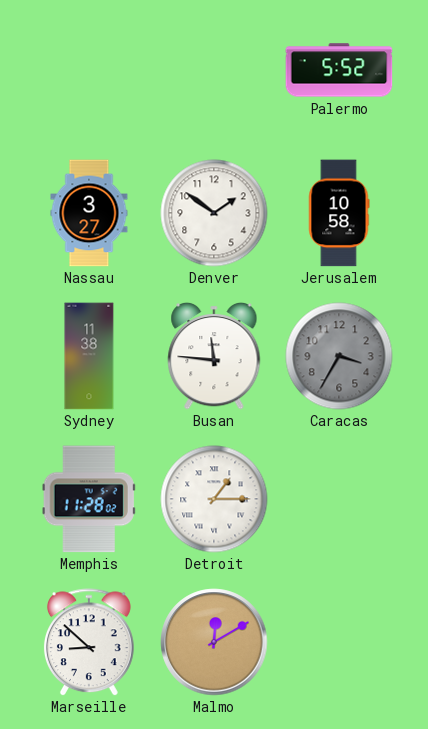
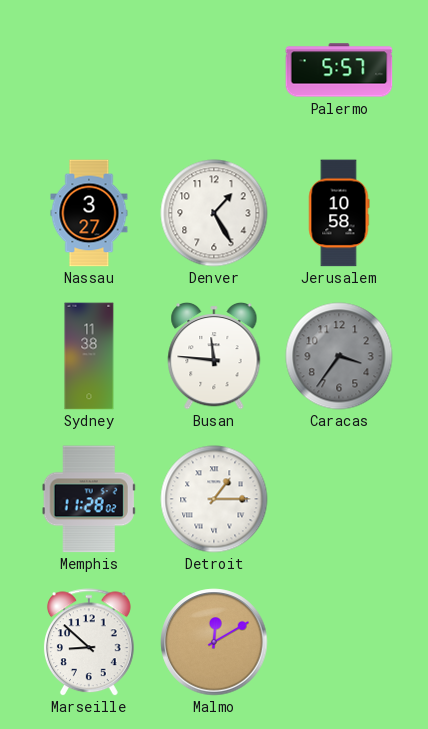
Palermo: 5:52 -> 5:57
Denver: 1:51 -> 1:25
Caracas: 3:35 -> 3:36
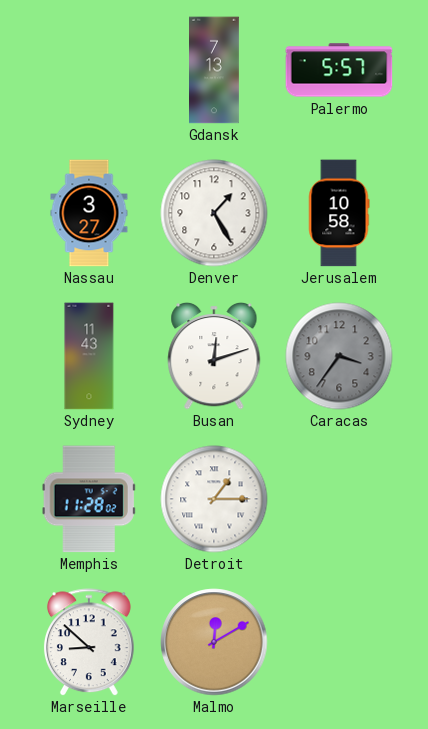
Gdansk: none -> 7:13
Sydney: 11:38 -> 11:43
Busan: 11:46 -> 12:12
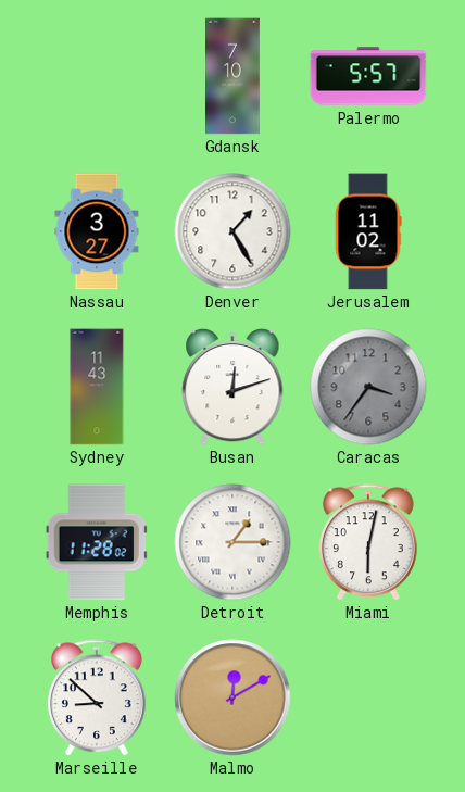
Gdansk: 7:13 -> 7:10
Jerusalem: 10:58 -> 11:02
Miami: none -> 6:02
